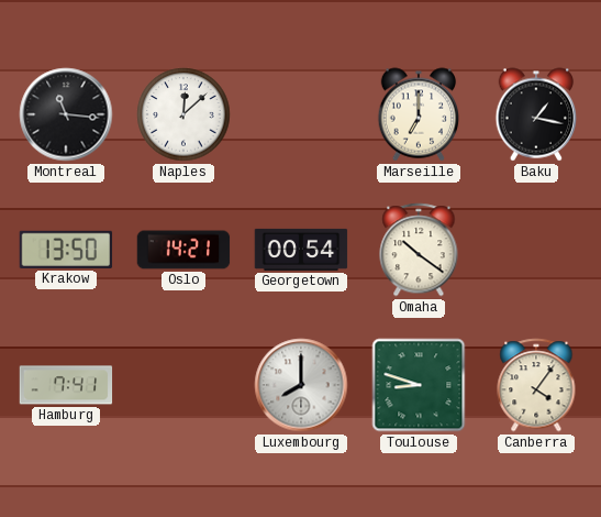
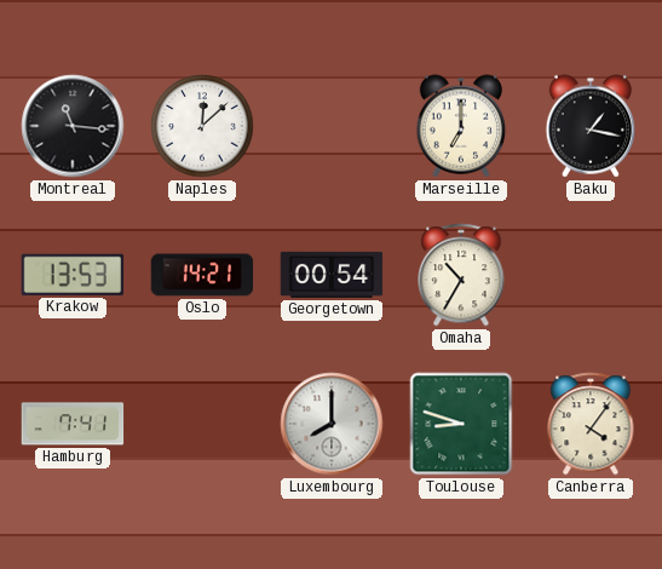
Krakow: 13:50 -> 13:53
Omaha: 10:21 -> 10:35
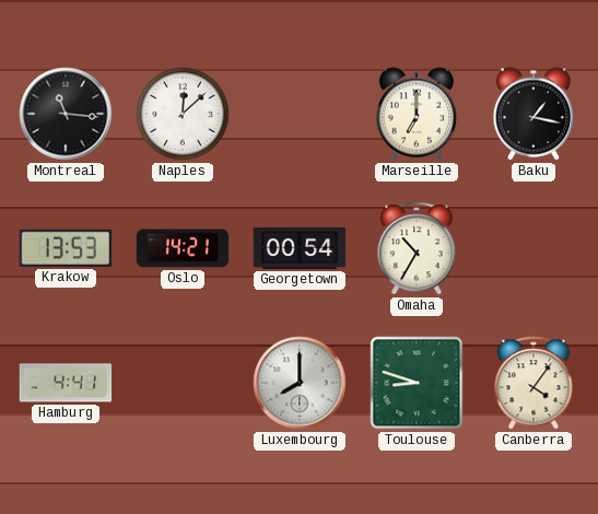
Hamburg: 7:41 -> 4:41
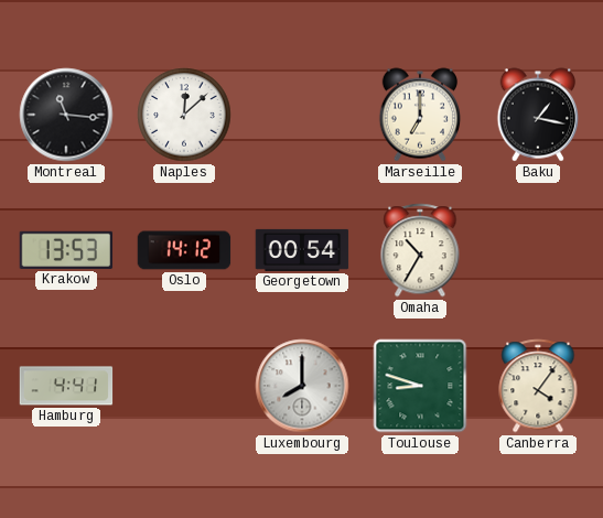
Oslo: 14:21 -> 14:12
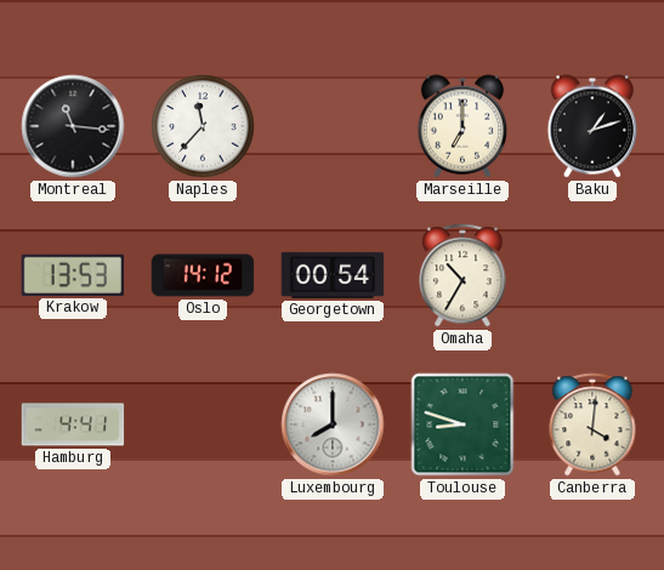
Naples: 12:08 -> 11:37
Baku: 1:17 -> 1:12
Canberra: 4:06 -> 4:01
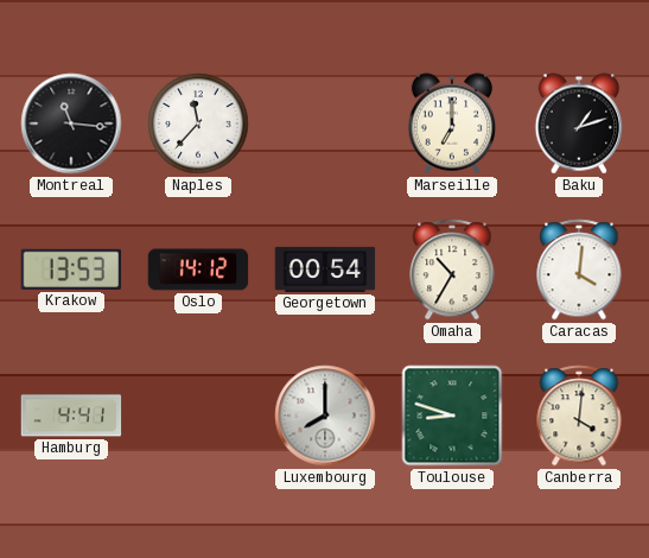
Caracas: none -> 4:01
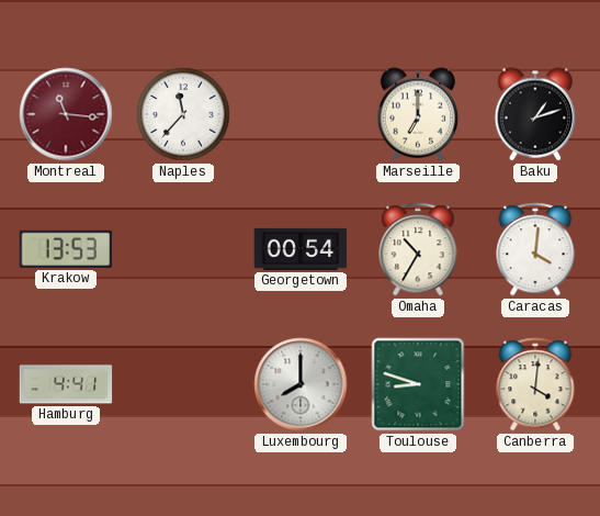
Montreal dial: black -> burgundy
Oslo: 14:12 -> none
